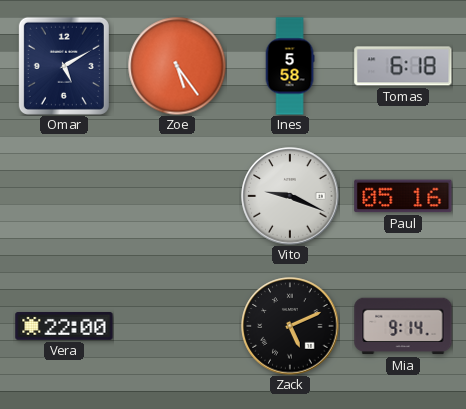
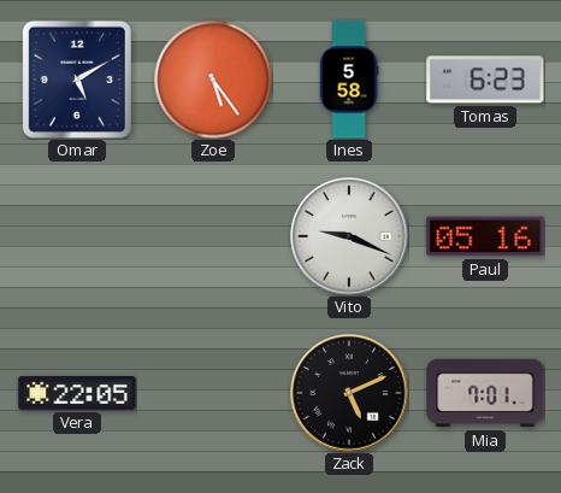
Tomas: 6:18 -> 6:23
Vera: 22:00 -> 22:05
Mia: 9:14 -> 7:01
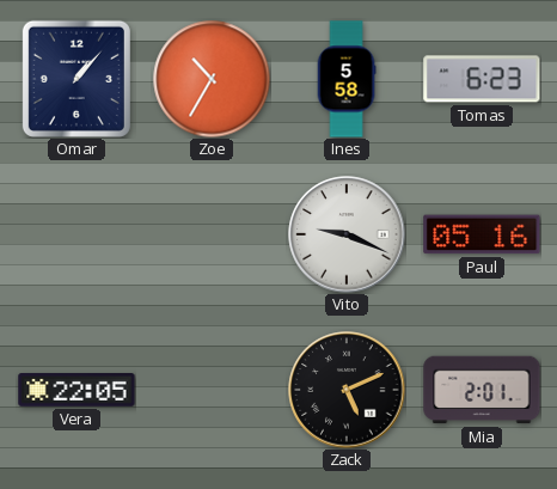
Omar: 5:10 -> 1:07
Zoe: 5:24 -> 10:35
Mia: 7:01 -> 2:01
